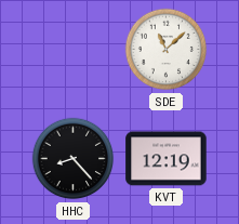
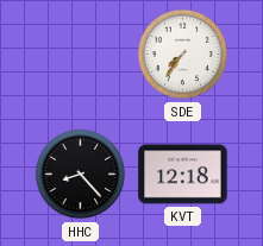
SDE: 11:08 -> 7:36
KVT: 12:19 -> 12:18
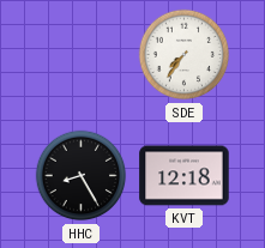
HHC: 8:23 -> 8:25
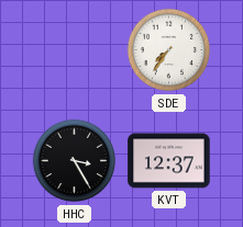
HHC: 8:25 -> 3:25
KVT: 12:18 -> 12:37
